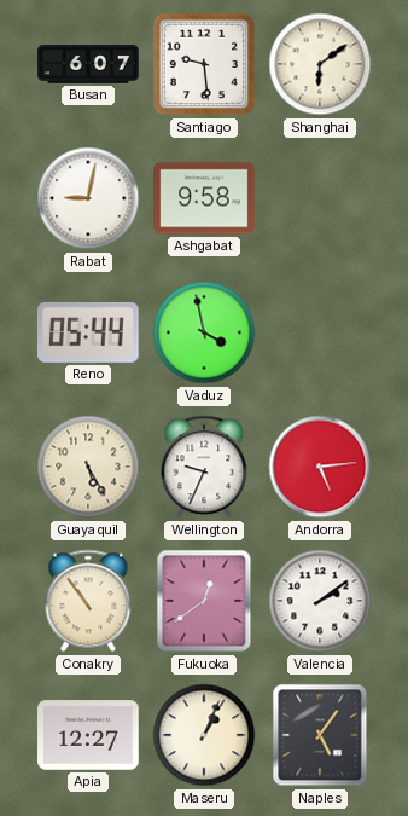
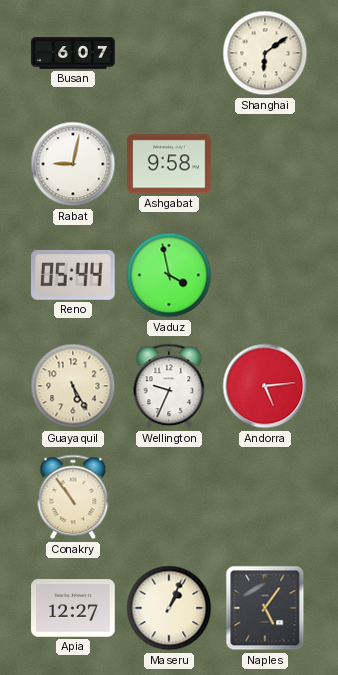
Santiago: 9:29 -> none
Fukuoka: 12:39 -> none
Valencia: 2:09 -> none
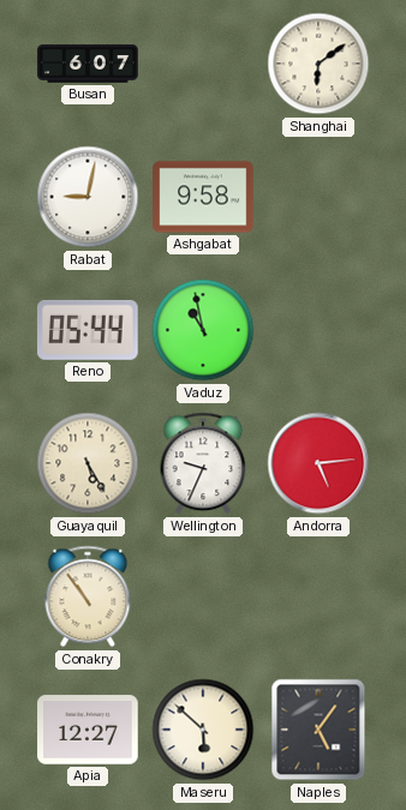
Vaduz: 3:58 -> 10:58
Maseru: 1:04 -> 5:52
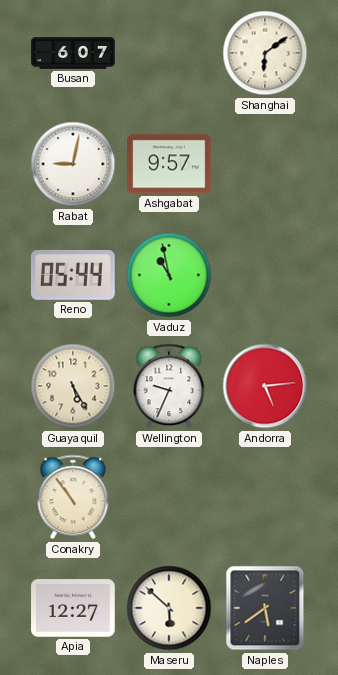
Ashgabat: 9:58 -> 9:57
Naples: 5:06 -> 5:39
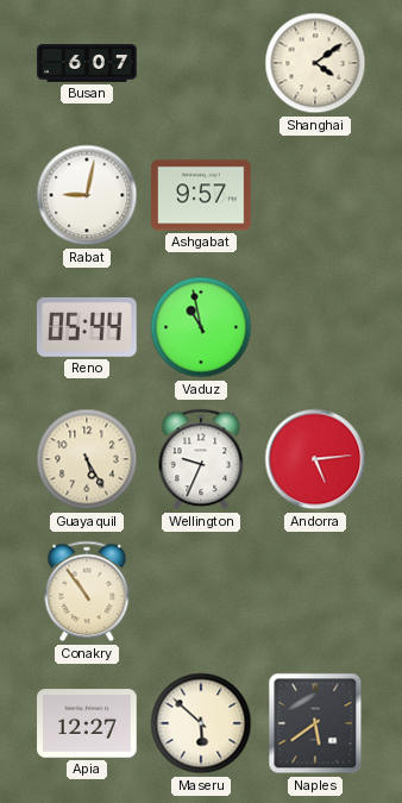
Shanghai: 6:09 -> 4:09
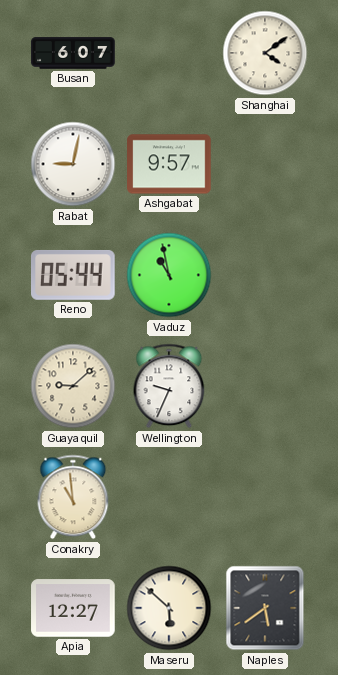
Guayaquil: 5:25 -> 9:08
Andorra: 5:14 -> none
Conakry: 10:54 -> 10:59
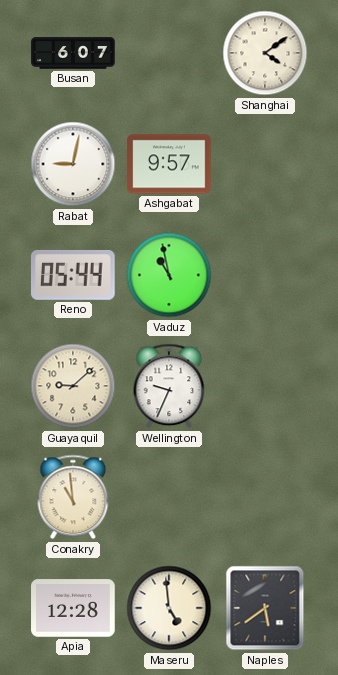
Apia: 12:27 -> 12:28
Maseru: 5:52 -> 4:59
